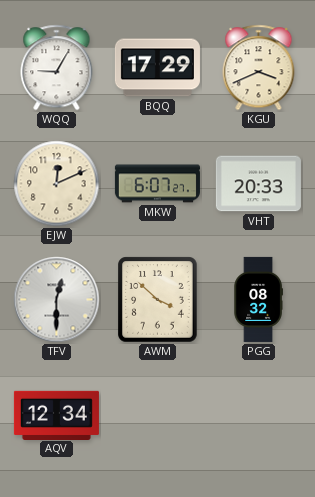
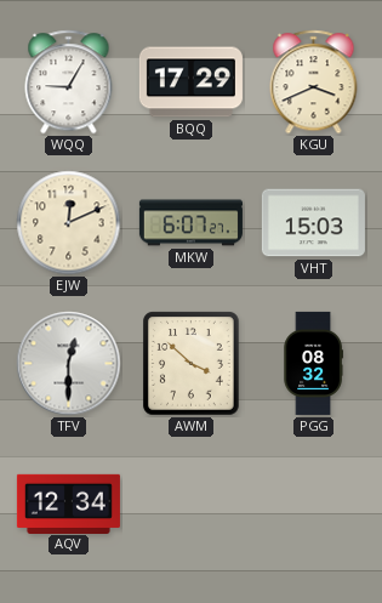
VHT: 20:33 -> 15:03
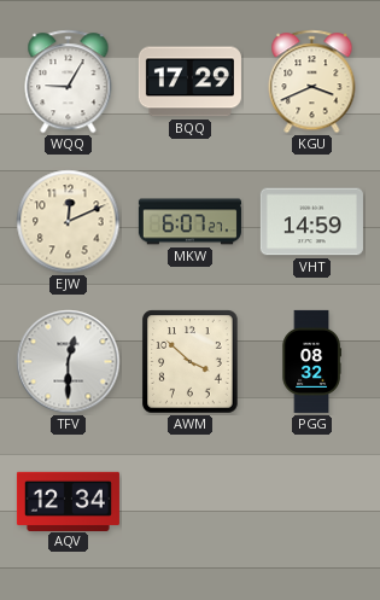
VHT: 15:03 -> 14:59
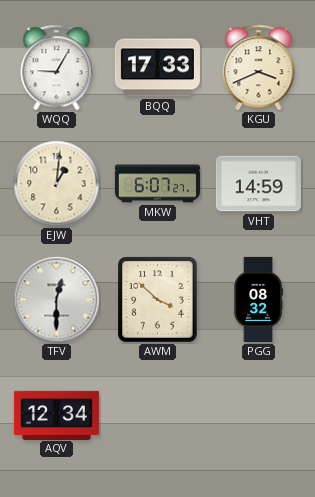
BQQ: 17:29 -> 17:33
EJW: 12:11 -> 1:01
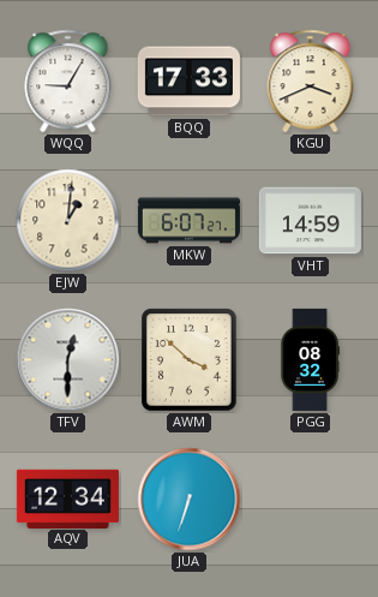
JUA: none -> 6:33
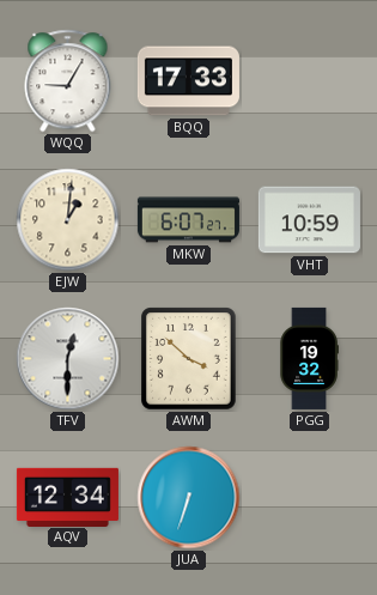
KGU: 3:41 -> none
VHT: 14:59 -> 10:59
PGG: 08:32 -> 19:32
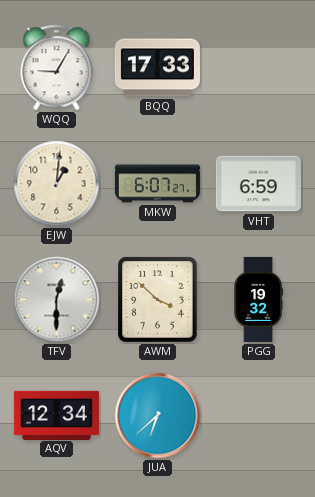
VHT: 10:59 -> 6:59
JUA: 6:33 -> 6:38
